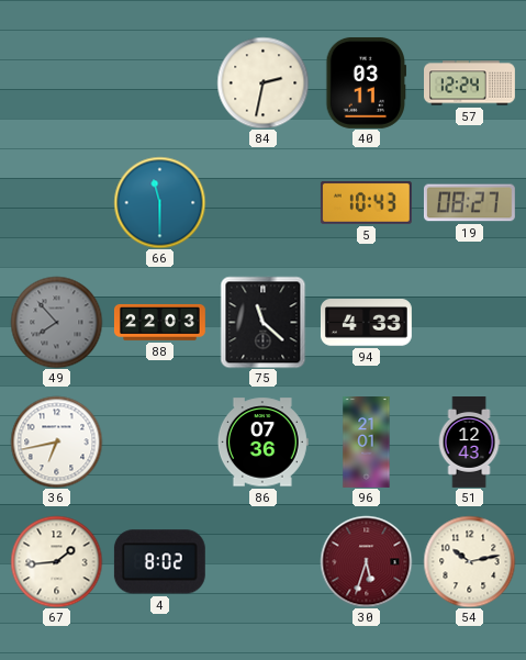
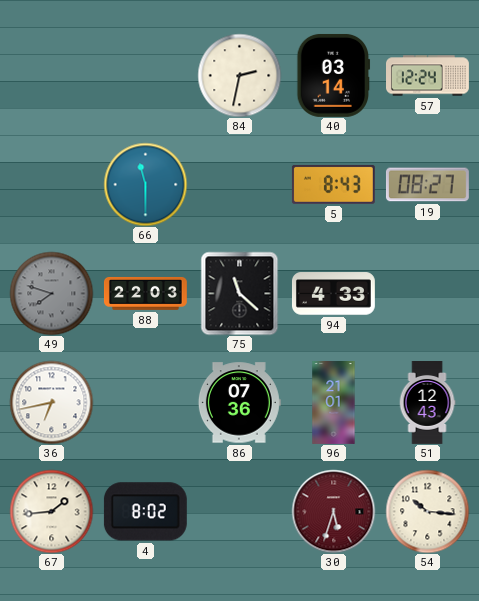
40: 03:11 -> 03:14
5: 10:43 -> 8:43
49: 7:53 -> 7:48
54: 10:13 -> 10:16
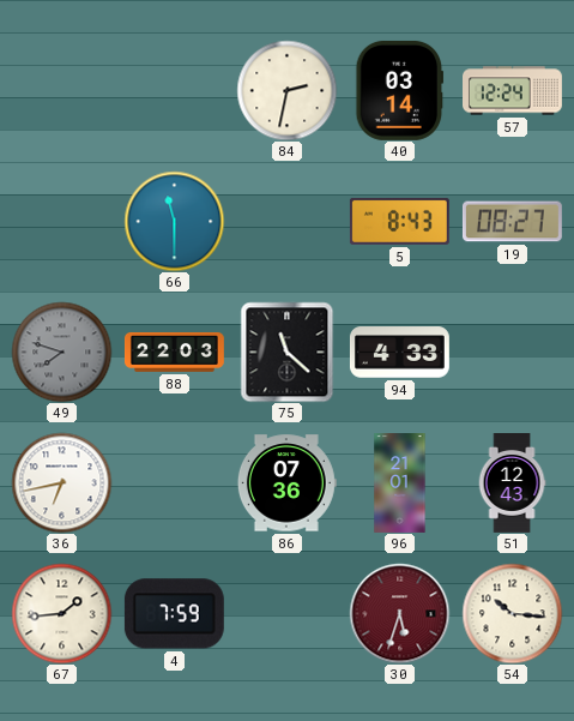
4: 8:02 -> 7:59
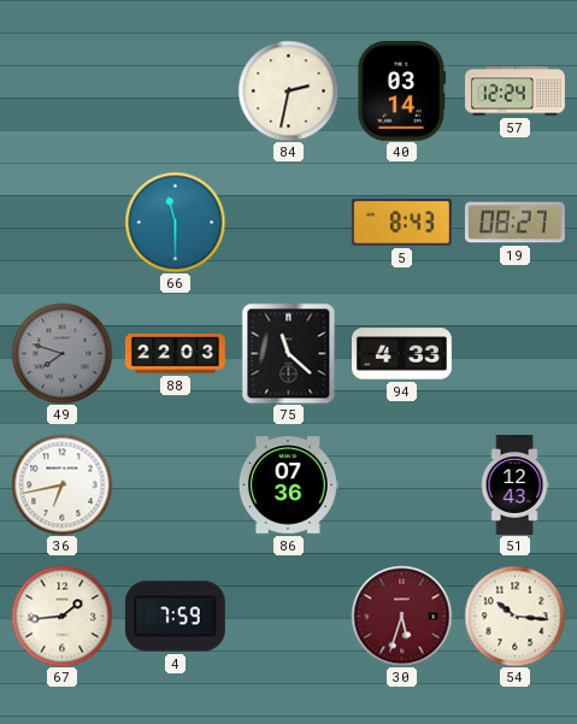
96: 21:01 -> none
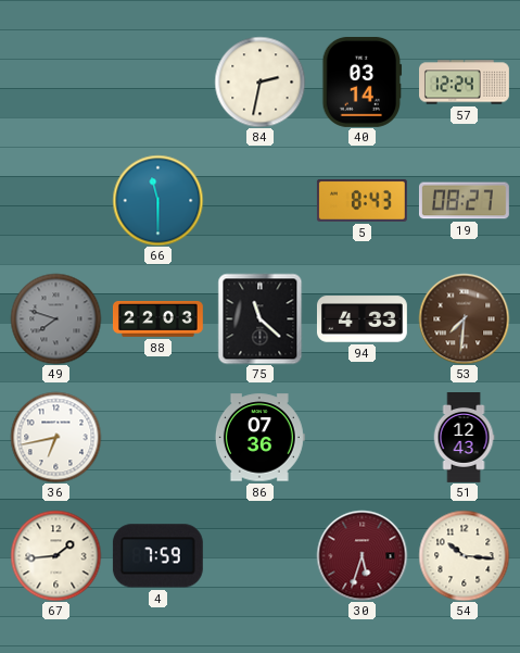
53: none -> 7:31
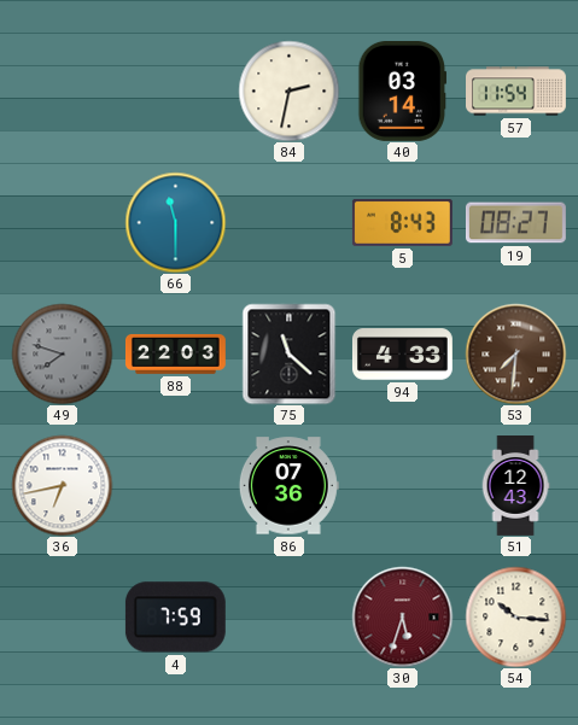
57: 12:24 -> 11:54
67: 1:44 -> none
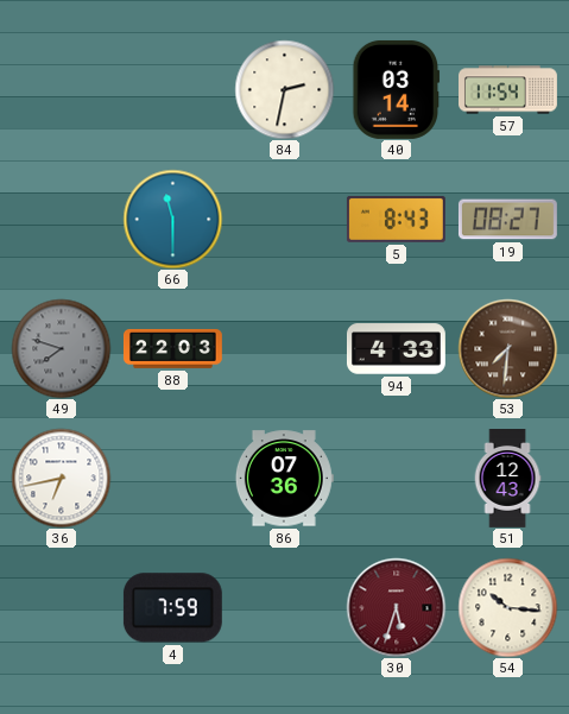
75: 11:22 -> none
